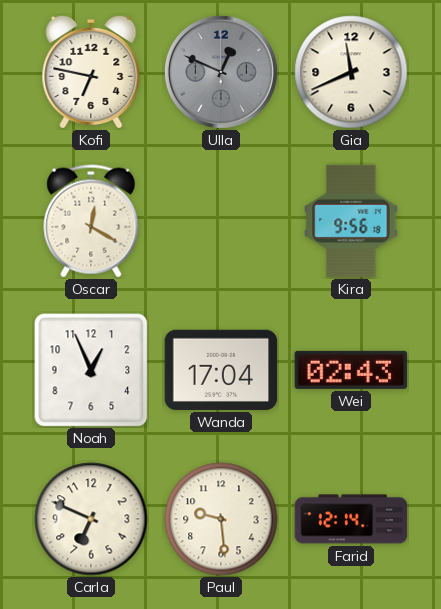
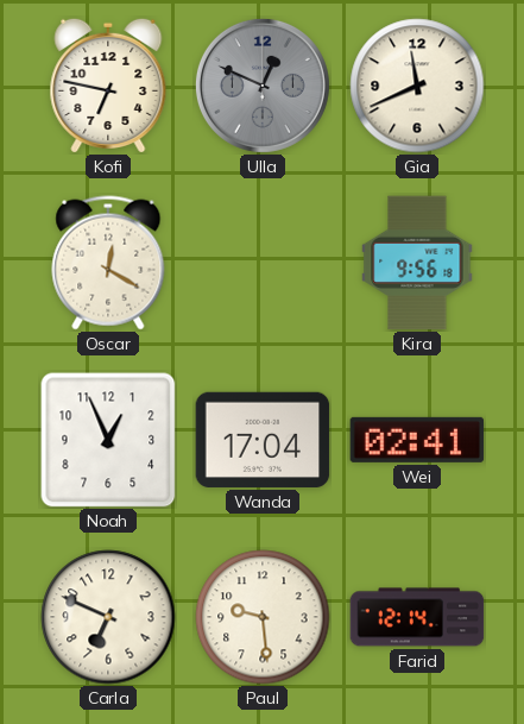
Wei: 02:43 -> 02:41
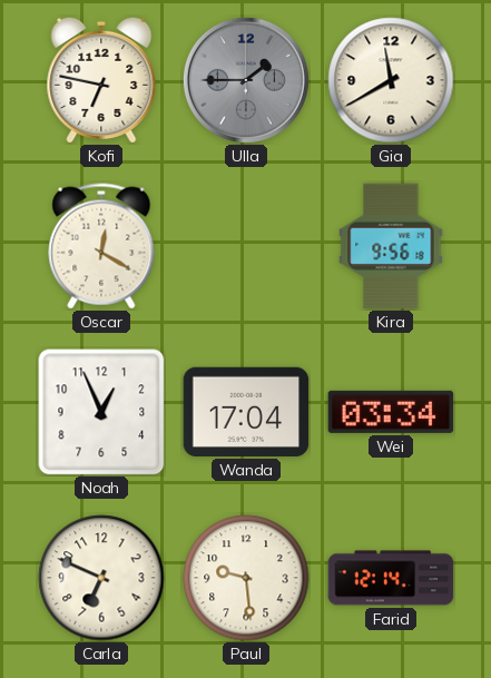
Ulla: 12:49 -> 1:45
Gia: 11:41 -> 11:40
Wei: 02:41 -> 03:34
